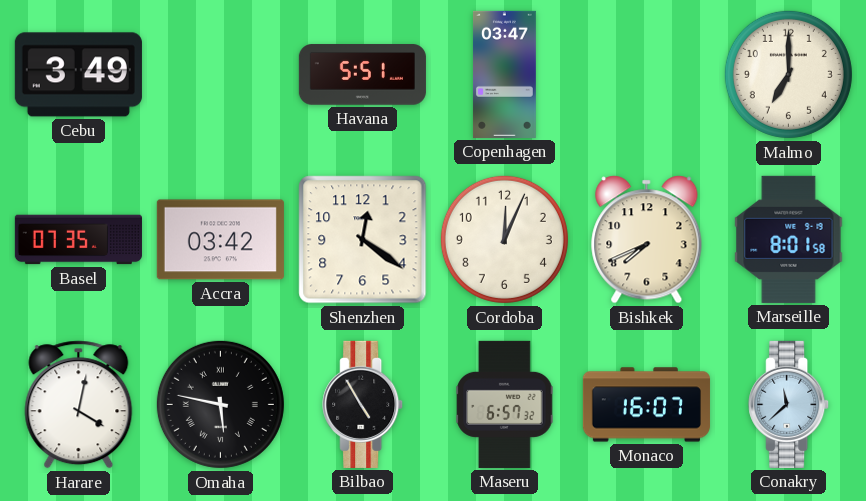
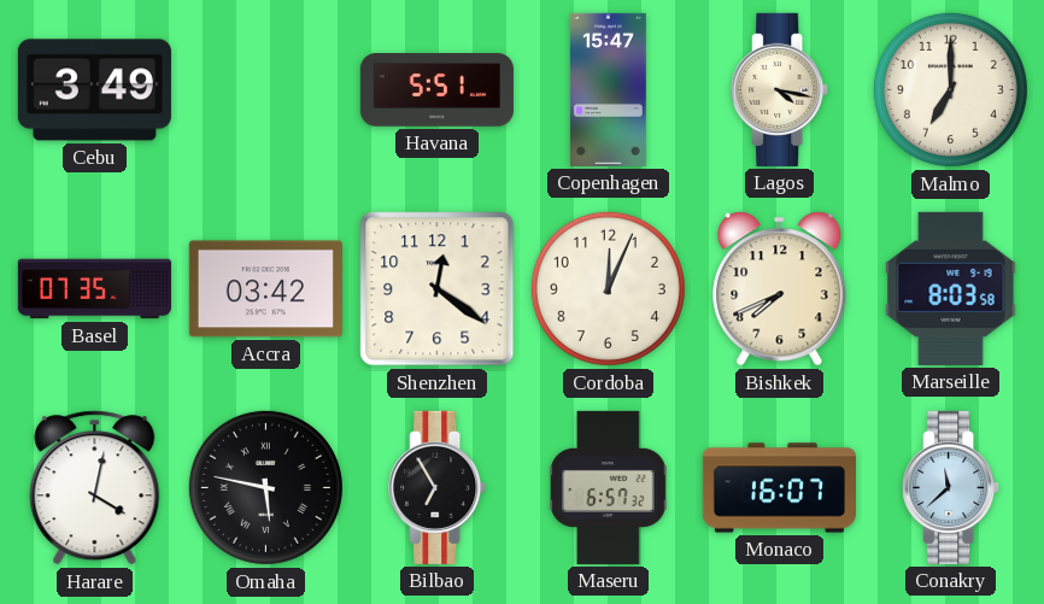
Copenhagen: 03:47 -> 15:47
Lagos: none -> 4:17
Marseille: 8:01 -> 8:03
Bilbao: 4:55 -> 6:55
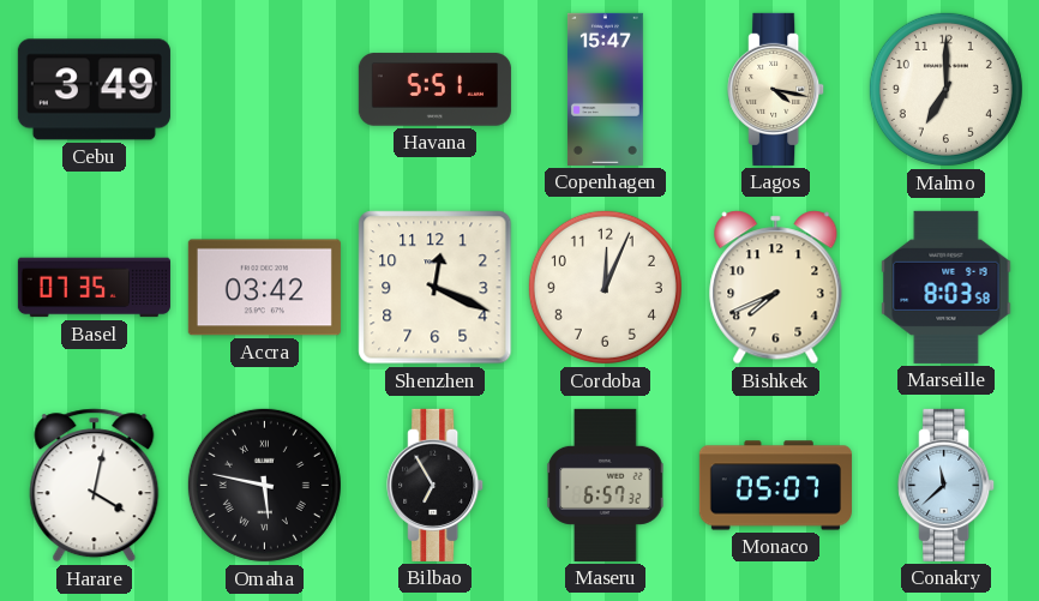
Shenzhen: 12:21 -> 12:19
Monaco: 16:07 -> 05:07
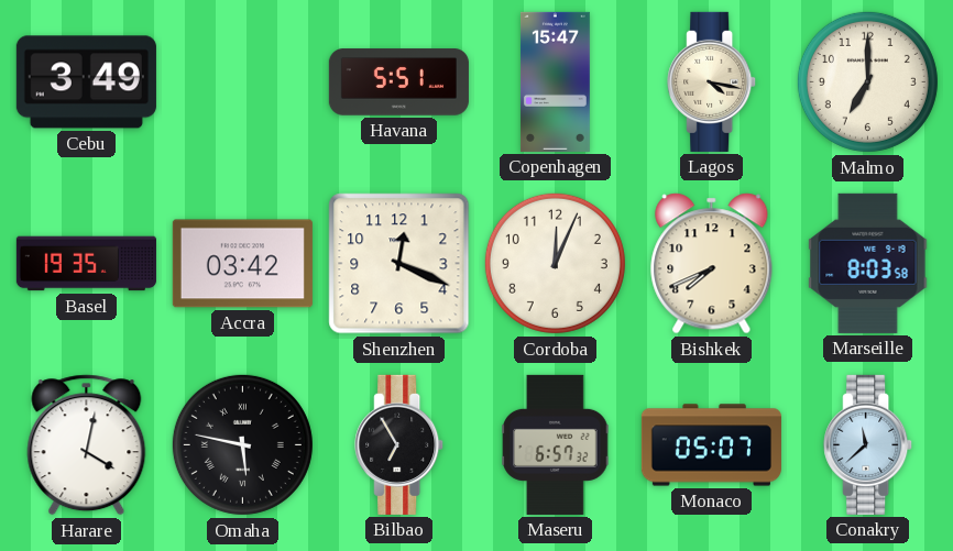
Basel: 07:35 -> 19:35
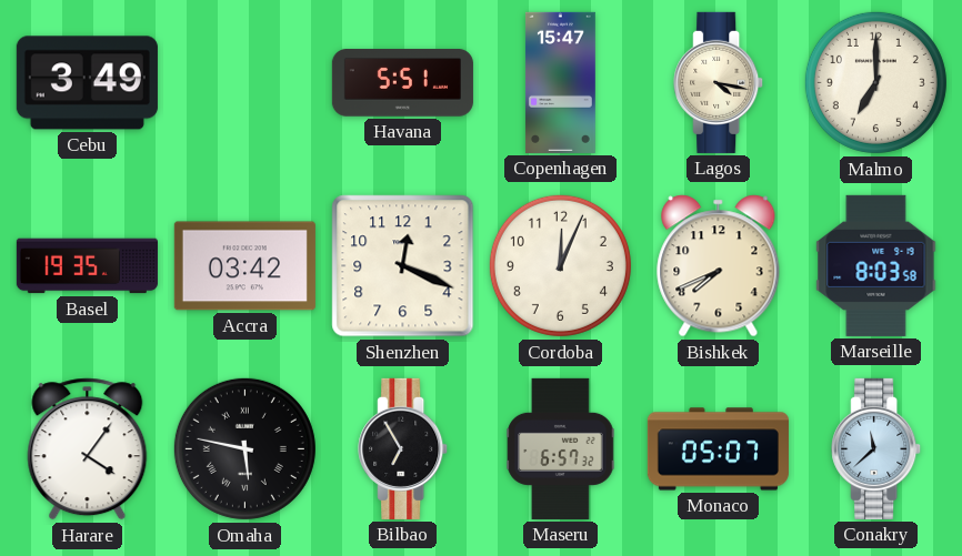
Harare: 4:02 -> 4:06
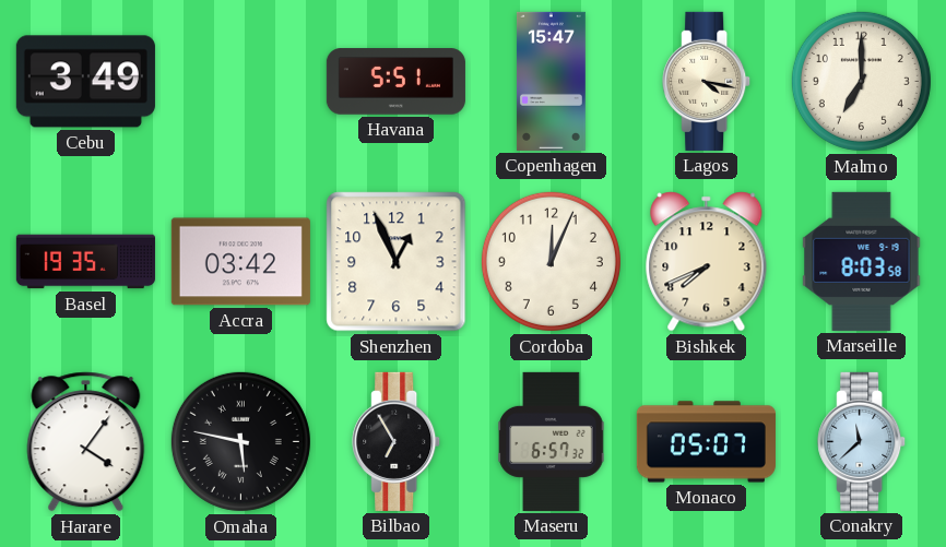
Shenzhen: 12:19 -> 12:56
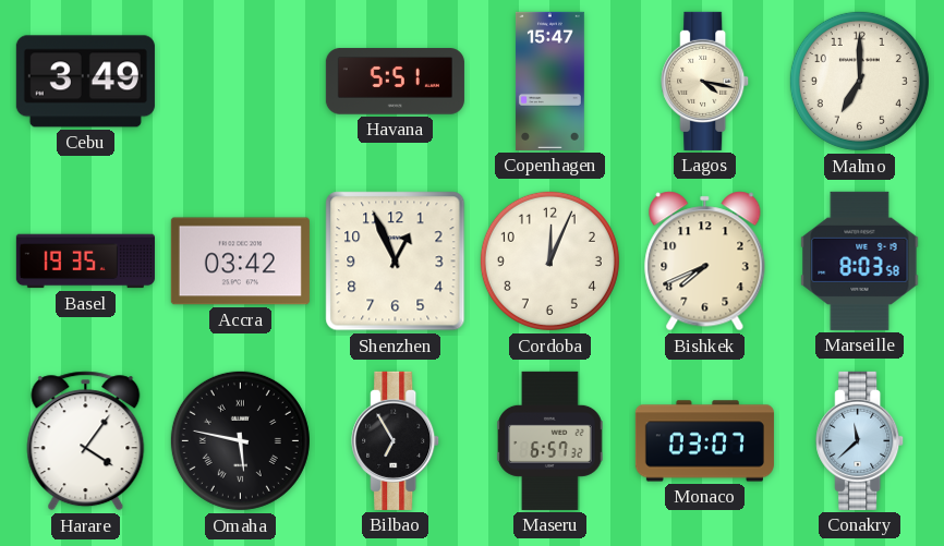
Monaco: 05:07 -> 03:07
